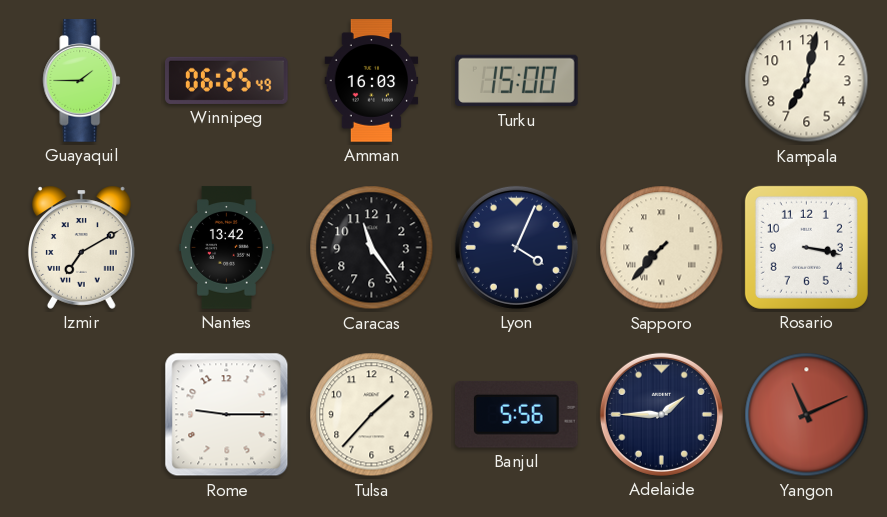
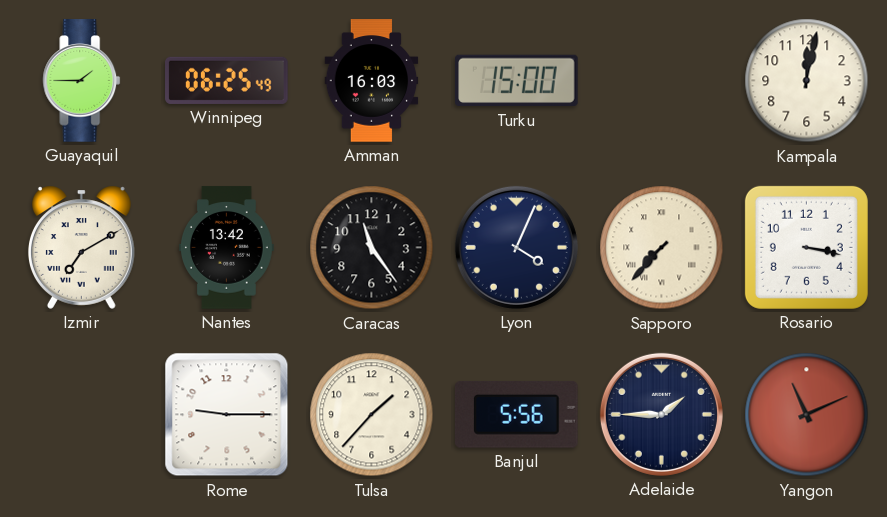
Kampala: 7:02 -> 12:02
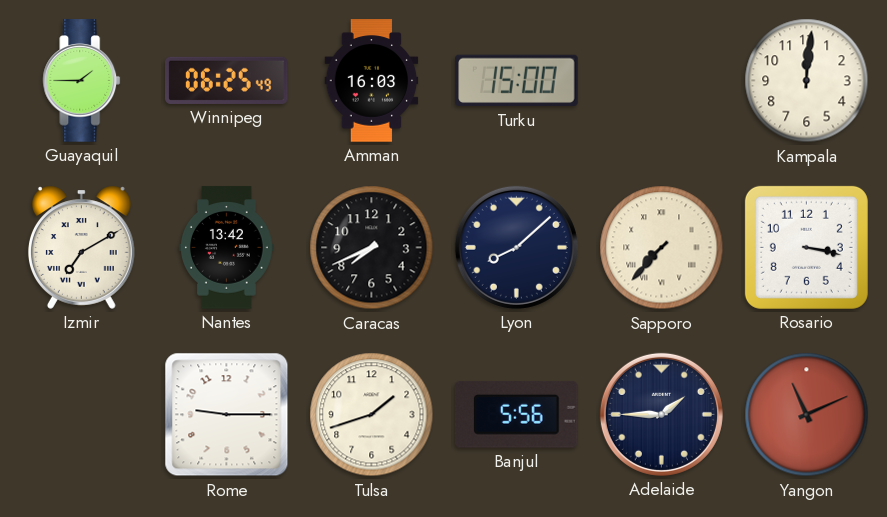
Kampala: 12:02 -> 12:01
Caracas: 11:24 -> 7:41
Lyon: 4:04 -> 8:08
Tulsa: 1:37 -> 1:42
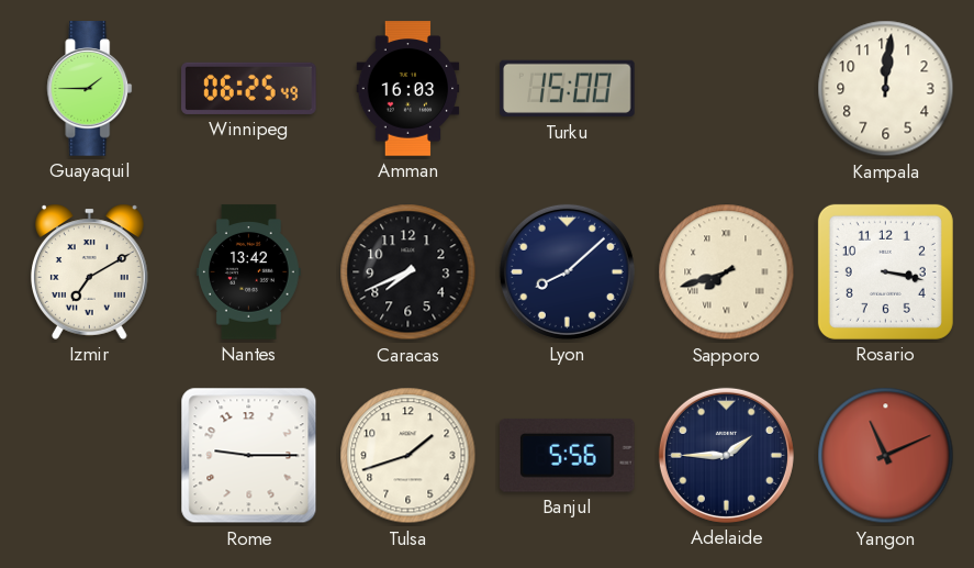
Sapporo: 7:37 -> 7:42
